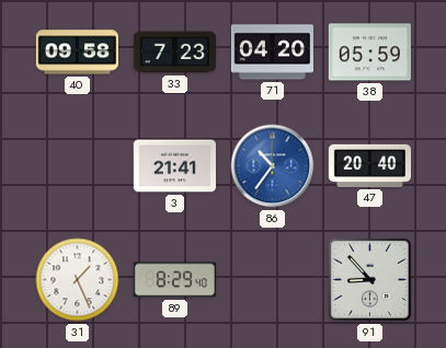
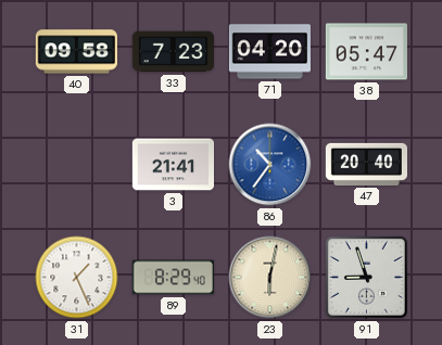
38: 05:59 -> 05:47
23: none -> 6:02
91: 8:53 -> 8:57
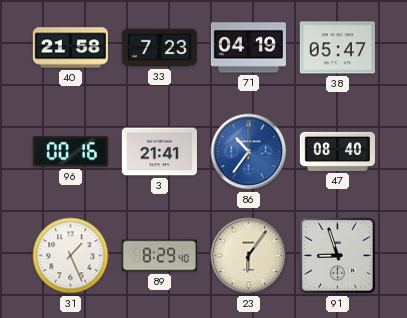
40: 09:58 -> 21:58
71: 04:20 -> 04:19
96: none -> 00:16
47: 20:40 -> 08:40
23: 6:02 -> 6:06
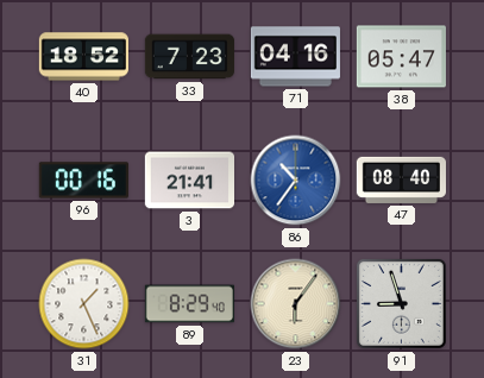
40: 21:58 -> 18:52
71: 04:19 -> 04:16
